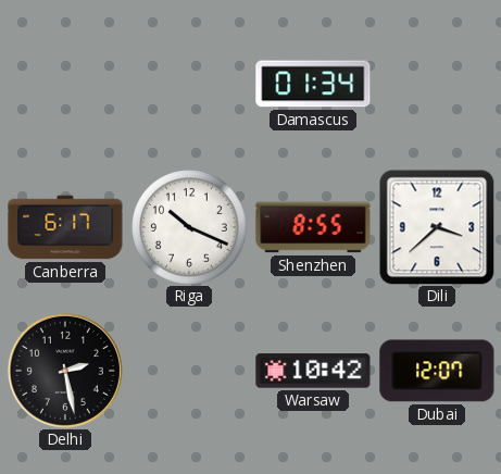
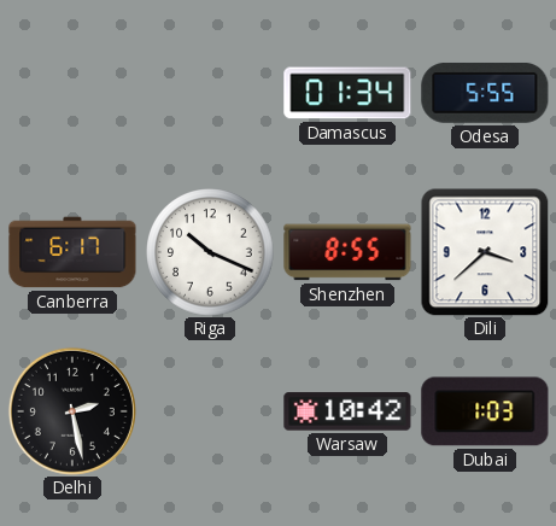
Odesa: none -> 5:55
Dubai: 12:07 -> 1:03
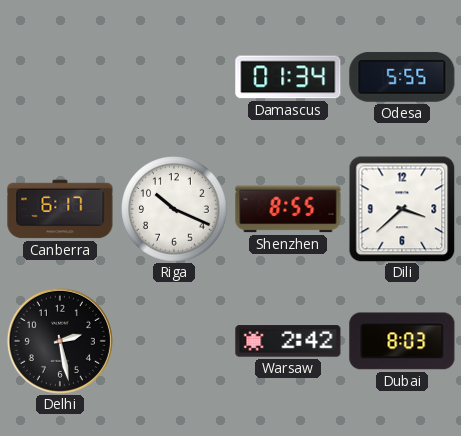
Warsaw: 10:42 -> 2:42
Dubai: 1:03 -> 8:03
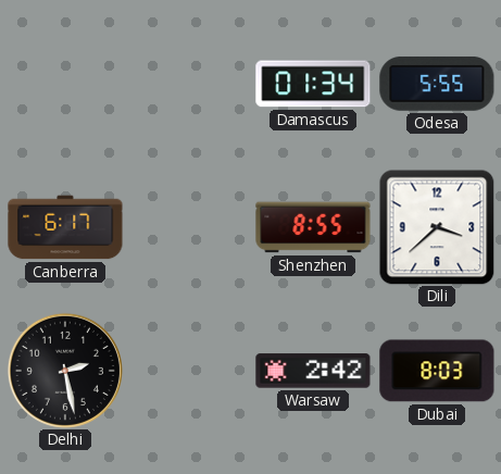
Riga: 10:19 -> none
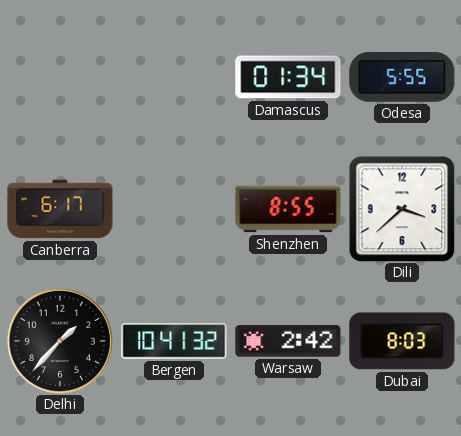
Delhi: 2:28 -> 1:37
Bergen: none -> 10:41
